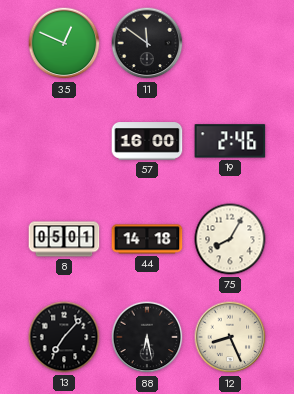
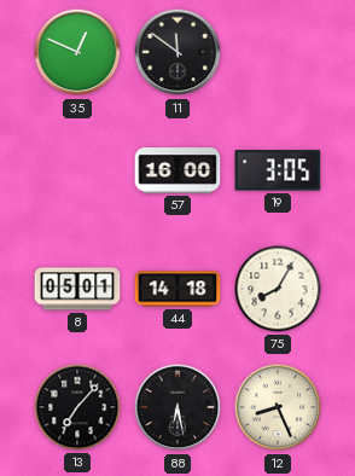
19: 2:46 -> 3:05
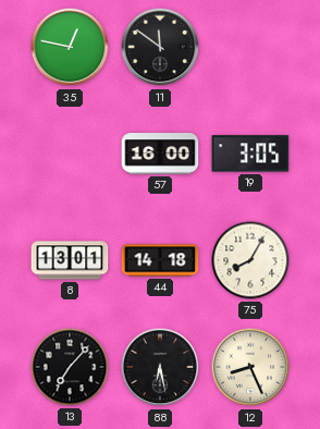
35: 12:49 -> 12:47
8: 05:01 -> 13:01
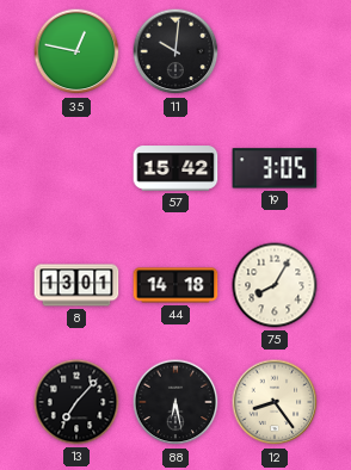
11: 11:51 -> 10:01
57: 16:00 -> 15:42
12: 8:26 -> 8:24
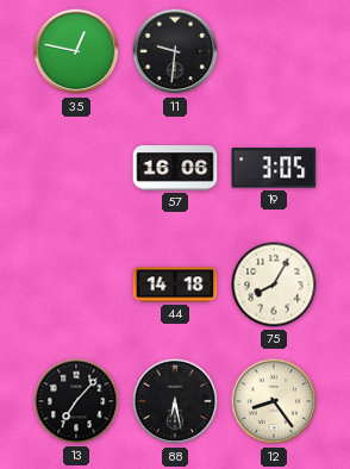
11: 10:01 -> 9:31
57: 15:42 -> 16:06
8: 13:01 -> none
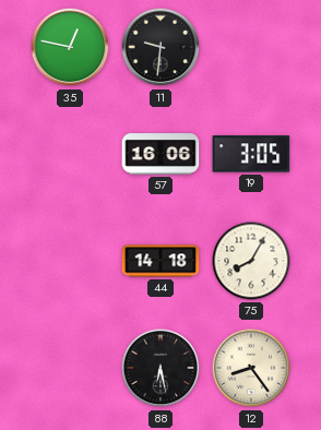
13: 7:07 -> none
